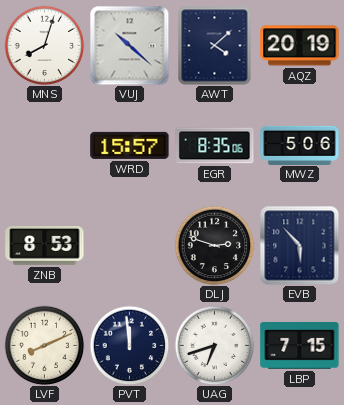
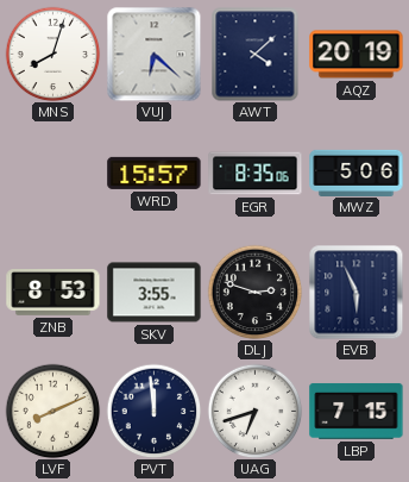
VUJ: 10:22 -> 6:22
SKV: none -> 3:55
EVB: 5:53 -> 5:56
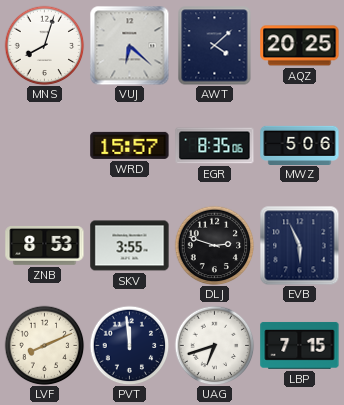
AQZ: 20:19 -> 20:25
